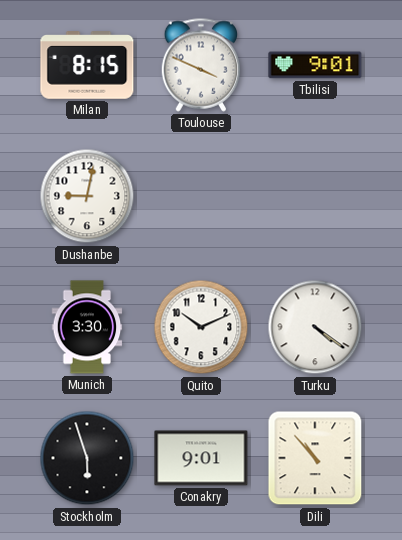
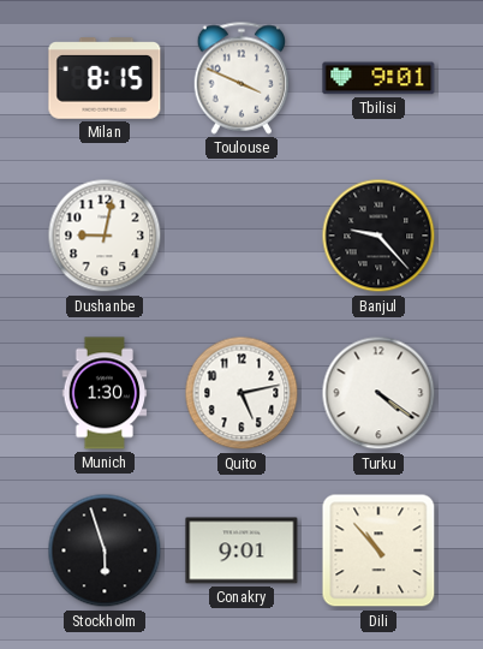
Banjul: none -> 9:23
Munich: 3:30 -> 1:30
Quito: 10:11 -> 5:13
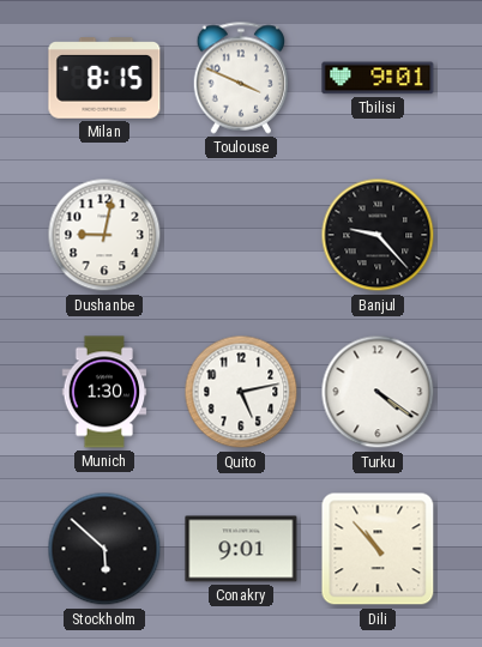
Stockholm: 5:57 -> 5:52
